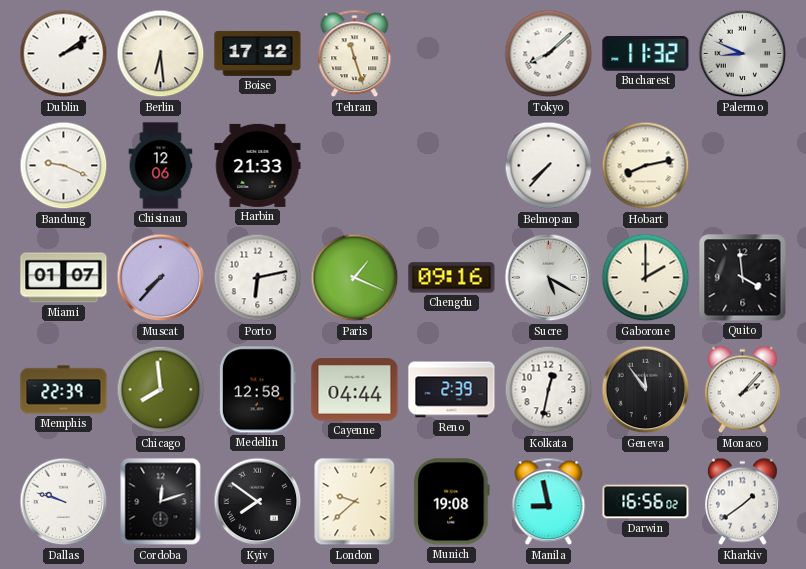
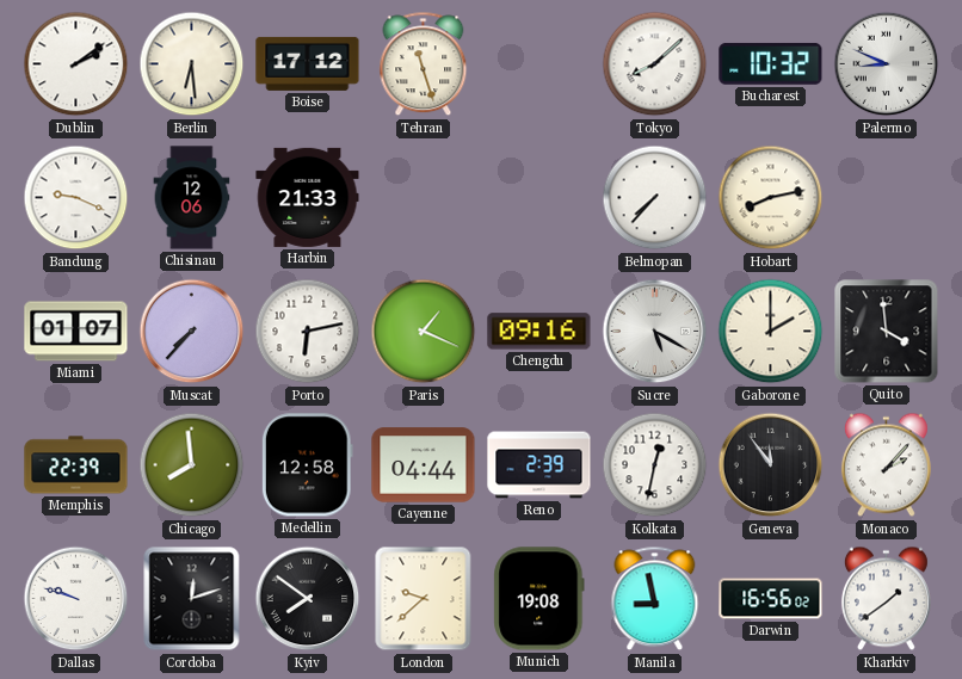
Bucharest: 11:32 -> 10:32
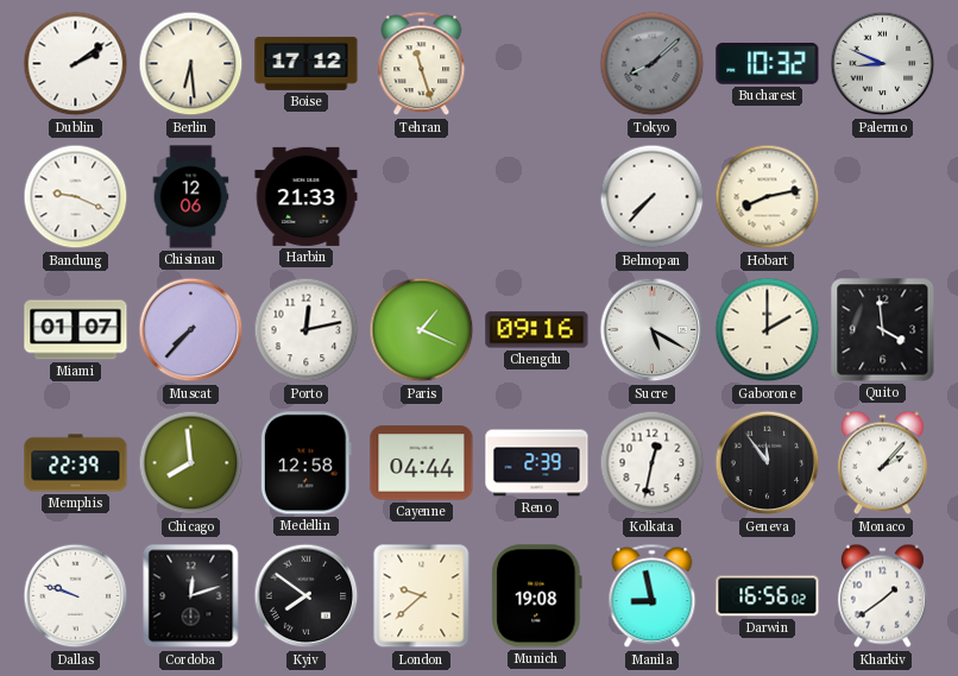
Tokyo dial: white -> grey
Porto: 6:13 -> 12:13
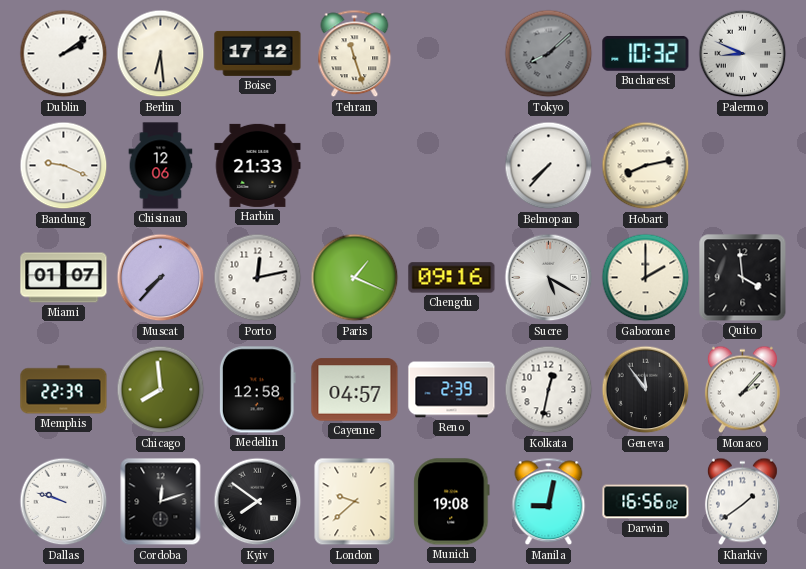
Cayenne: 04:44 -> 04:57
Manila: 8:58 -> 9:02
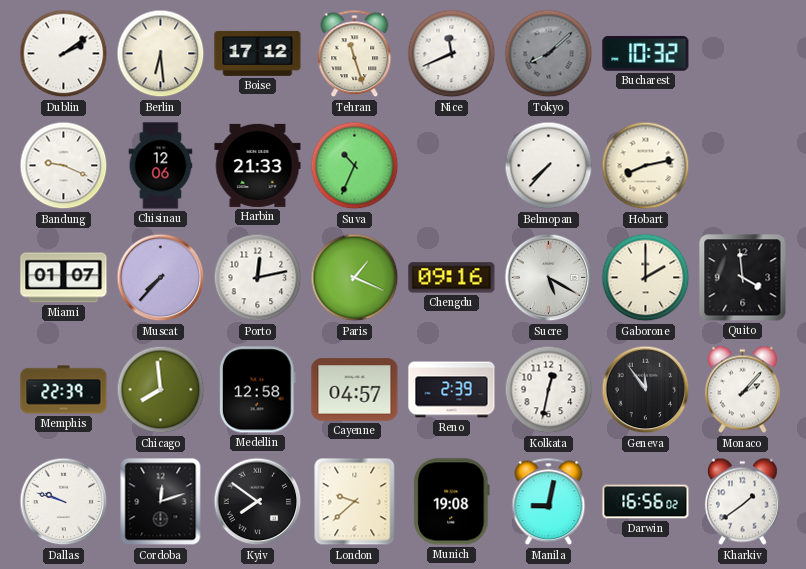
Nice: none -> 11:41
Palermo: 8:49 -> none
Suva: none -> 10:34
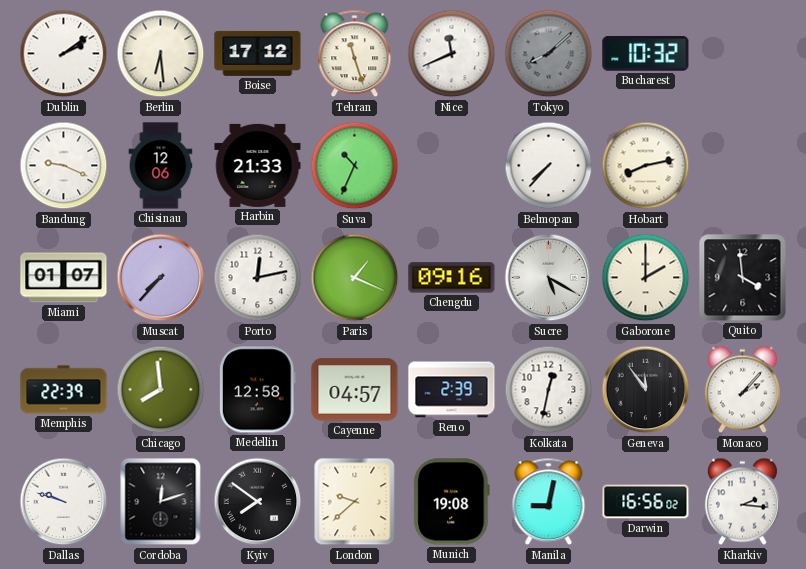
Kharkiv: 1:39 -> 2:16
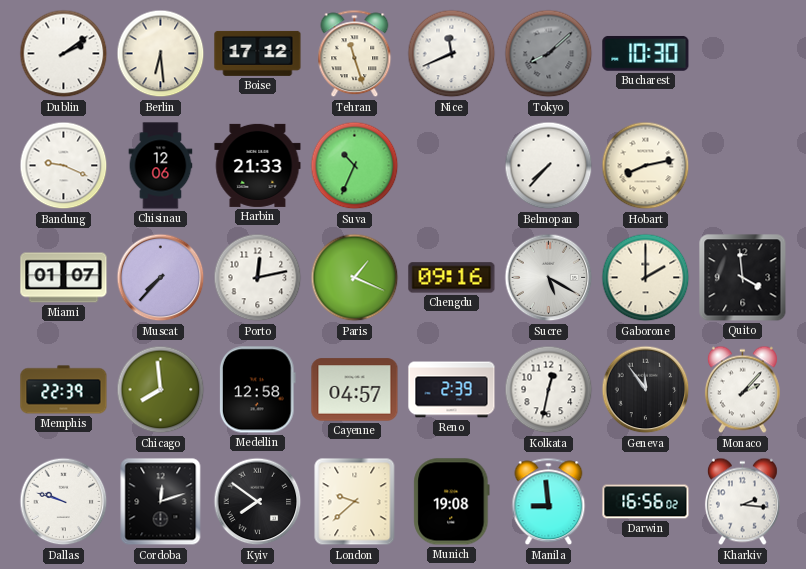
Bucharest: 10:32 -> 10:30
Manila: 9:02 -> 8:59
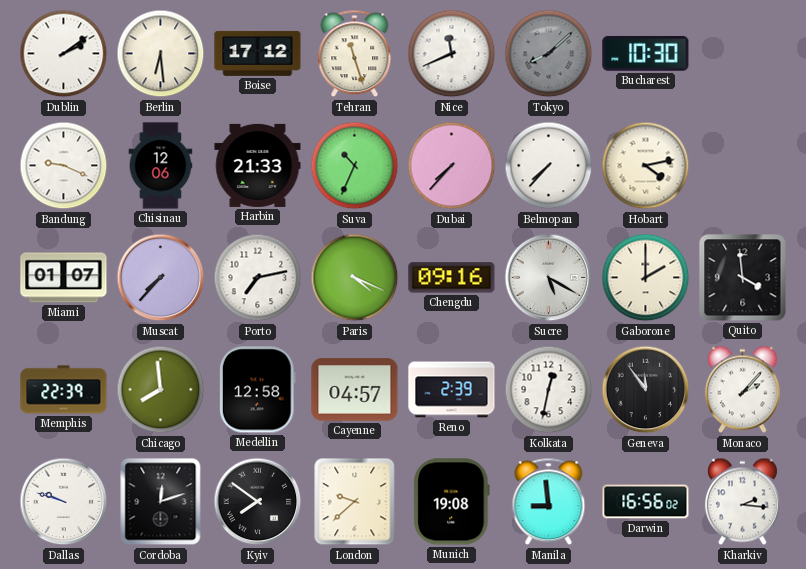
Dubai: none -> 7:37
Hobart: 8:13 -> 4:13
Porto: 12:13 -> 7:13
Paris: 1:19 -> 4:19
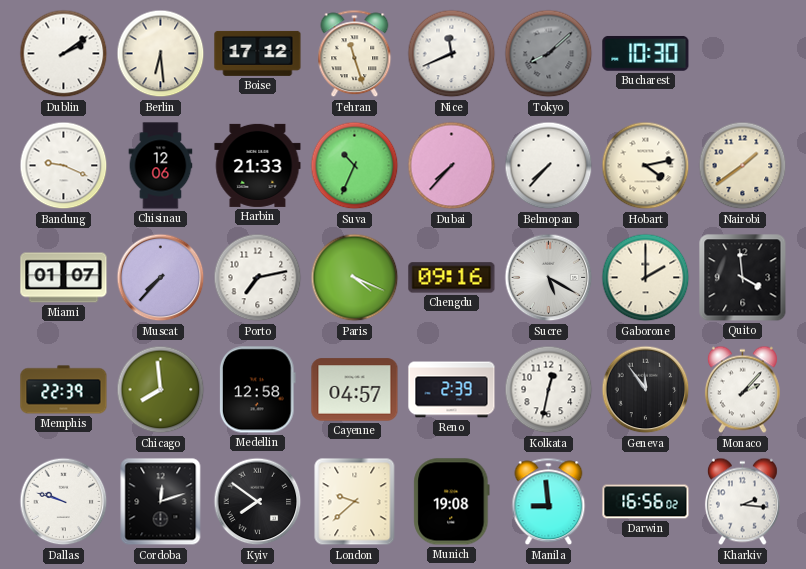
Nairobi: none -> 1:39
